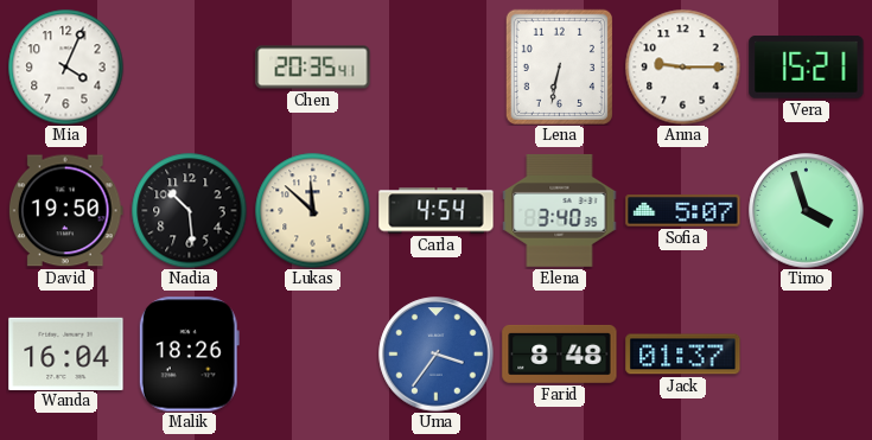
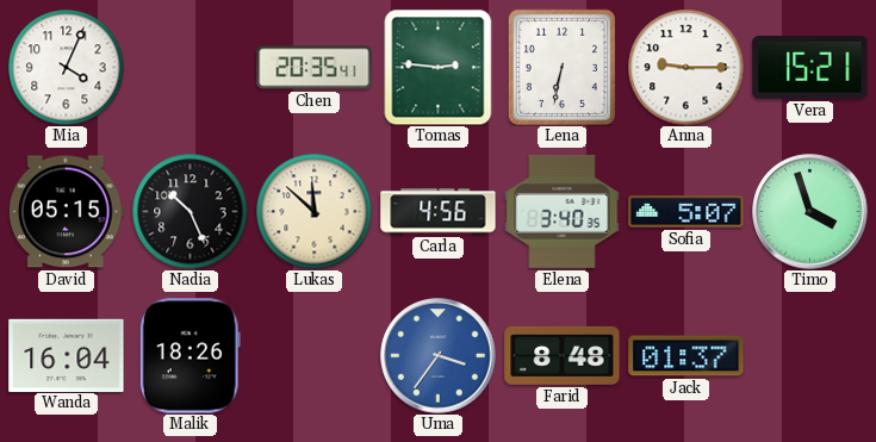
Tomas: none -> 2:46
David: 19:50 -> 05:15
Nadia: 10:29 -> 10:26
Carla: 4:54 -> 4:56
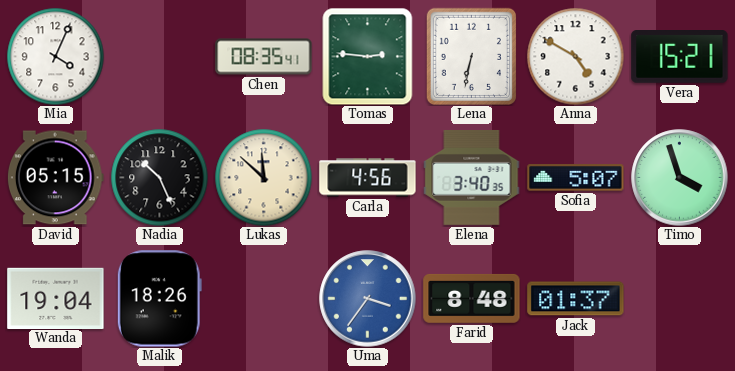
Chen: 20:35 -> 08:35
Anna: 9:15 -> 4:50
Wanda: 16:04 -> 19:04
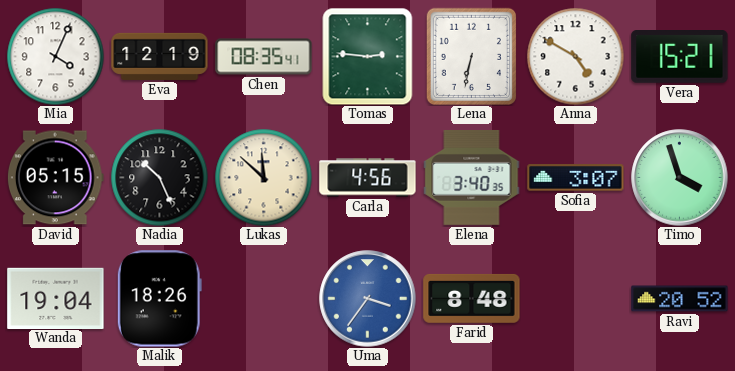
Eva: none -> 12:19
Sofia: 5:07 -> 3:07
Jack: 01:37 -> none
Ravi: none -> 20:52
